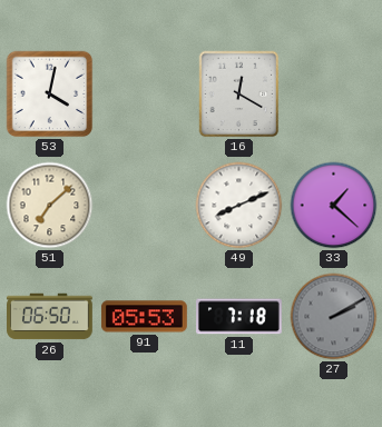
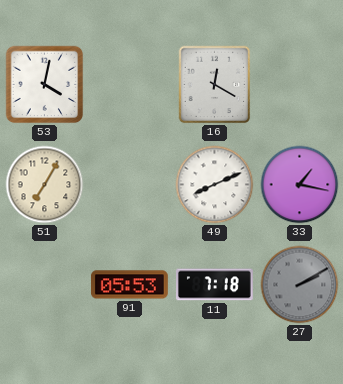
51: 7:08 -> 7:05
33: 1:22 -> 1:17
26: 06:50 -> none
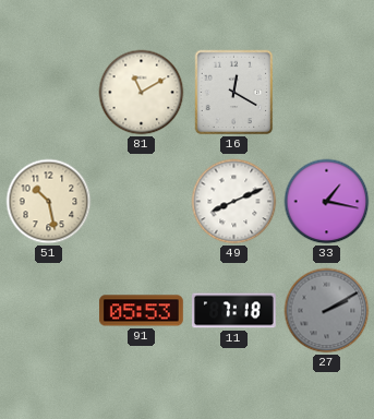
53: 4:02 -> none
81: none -> 11:10
51: 7:05 -> 10:28
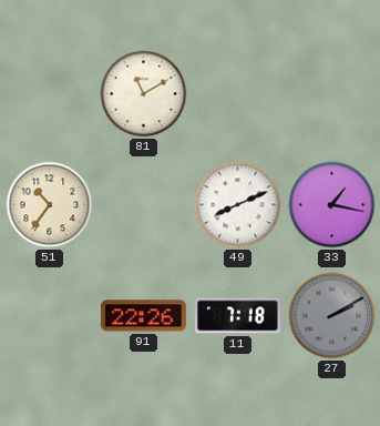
16: 12:20 -> none
51: 10:28 -> 10:36
91: 05:53 -> 22:26
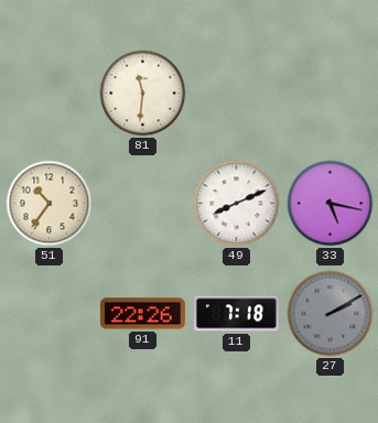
81: 11:10 -> 11:31
33: 1:17 -> 5:17
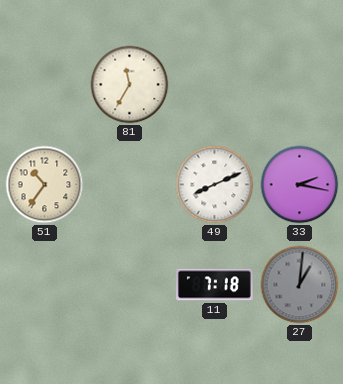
81: 11:31 -> 11:35
33: 5:17 -> 2:17
91: 22:26 -> none
27: 2:10 -> 1:01
